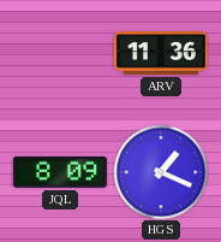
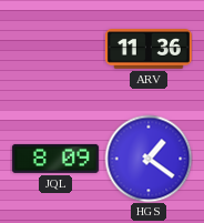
HGS: 1:19 -> 1:21
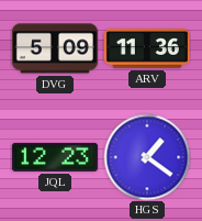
DVG: none -> 5:09
JQL: 8:09 -> 12:23
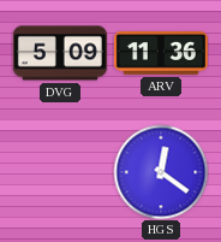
JQL: 12:23 -> none
HGS: 1:21 -> 12:21
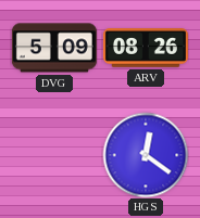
ARV: 11:36 -> 08:26
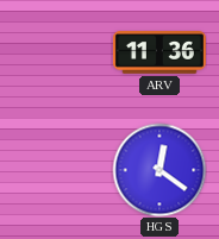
DVG: 5:09 -> none
ARV: 08:26 -> 11:36
